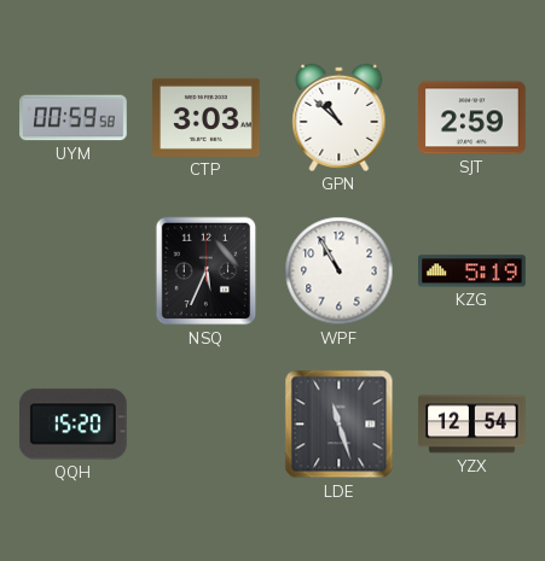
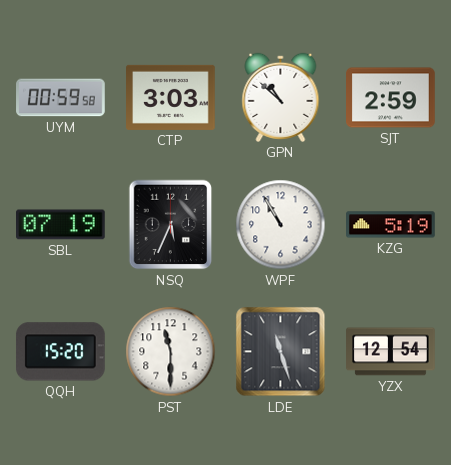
SBL: none -> 07:19
PST: none -> 11:30
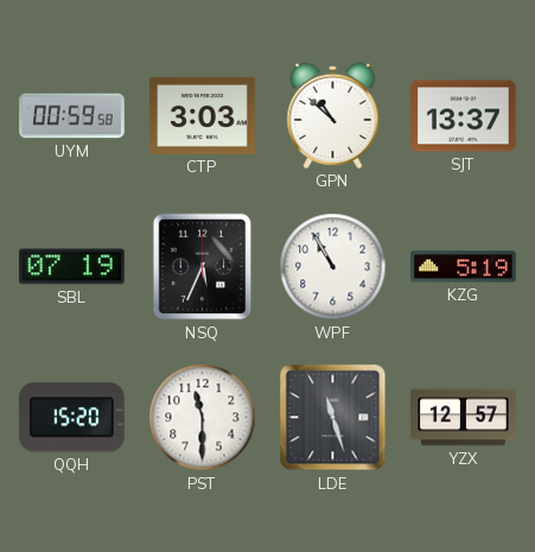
SJT: 2:59 -> 13:37
YZX: 12:54 -> 12:57
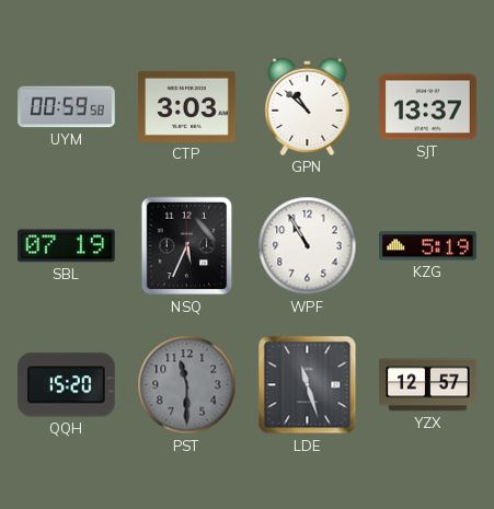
PST dial: white -> grey
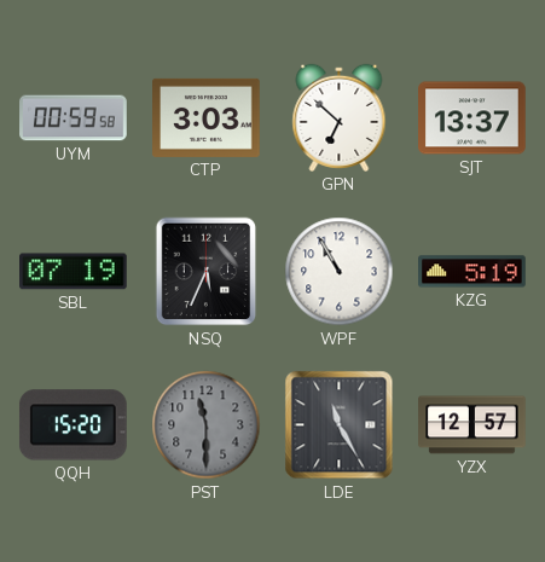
GPN: 10:52 -> 6:52
LDE: 11:27 -> 11:25
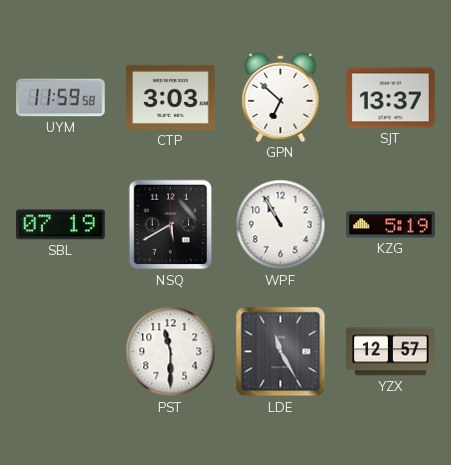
UYM: 00:59 -> 11:59
NSQ: 5:34 -> 5:40
QQH: 15:20 -> none
PST dial: grey -> white
